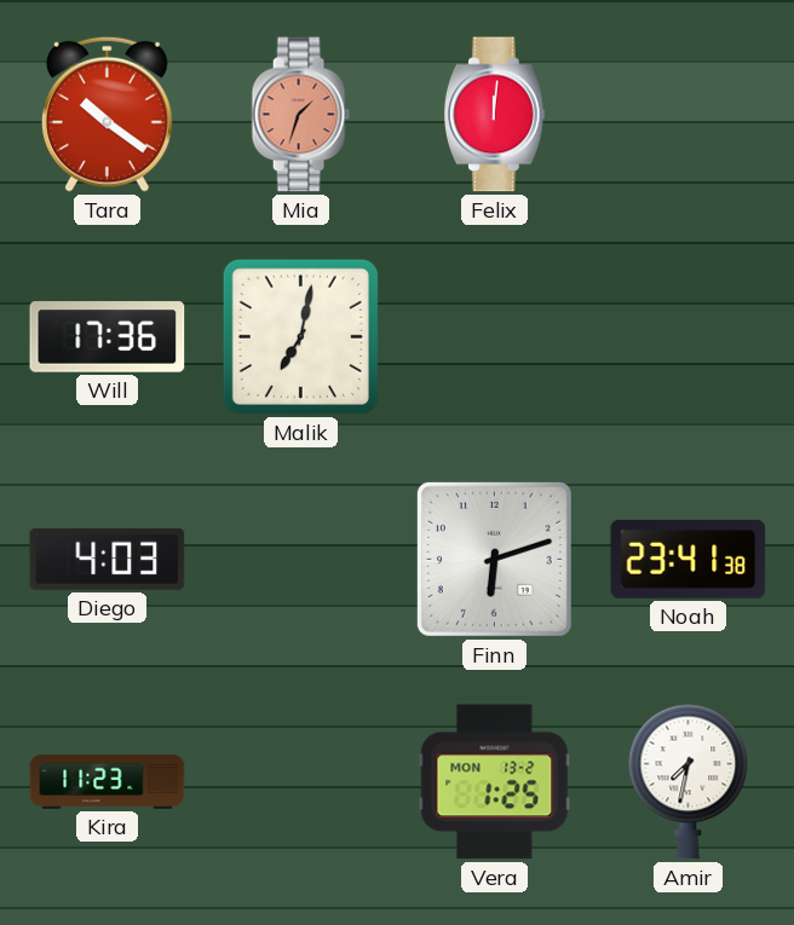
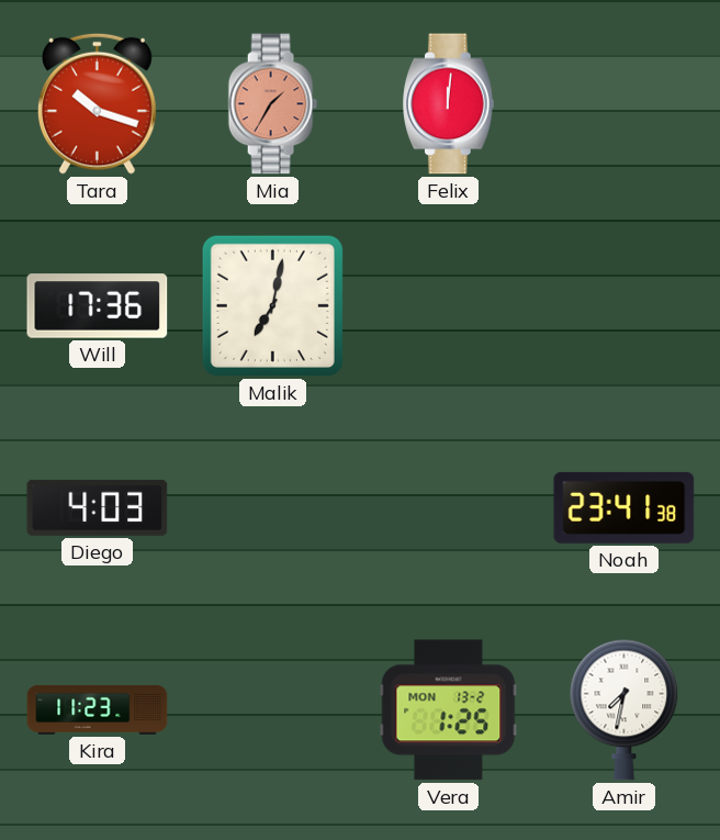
Tara: 10:21 -> 10:18
Mia: 1:33 -> 1:35
Finn: 6:12 -> none
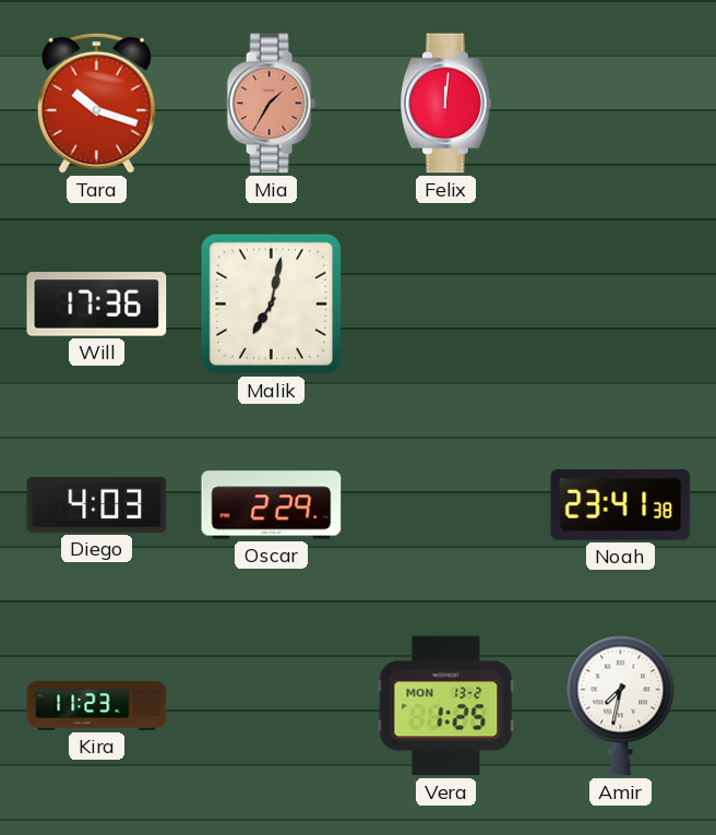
Oscar: none -> 2:29
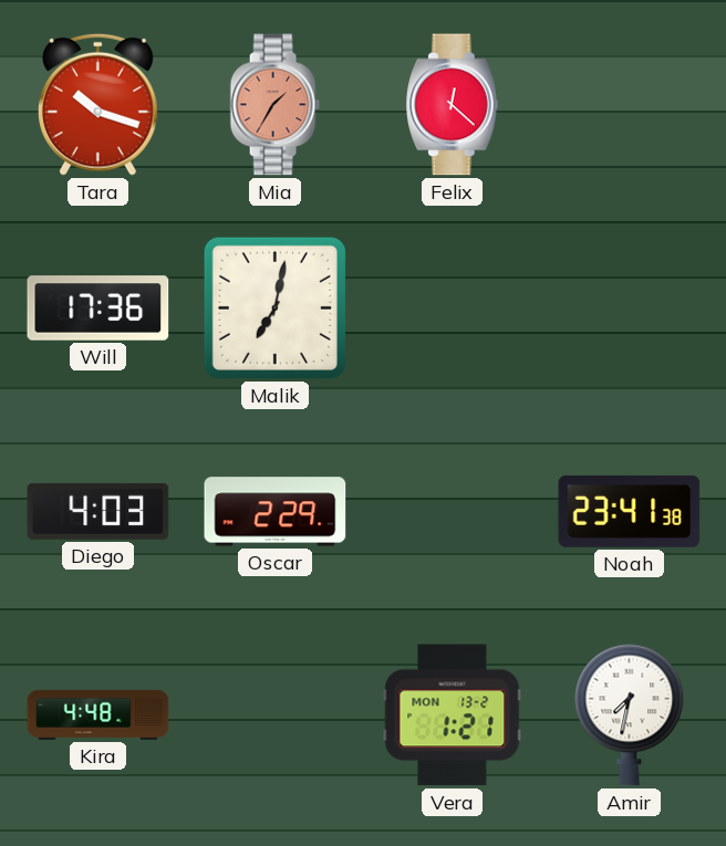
Felix: 12:01 -> 12:22
Kira: 11:23 -> 4:48
Vera: 1:25 -> 1:21
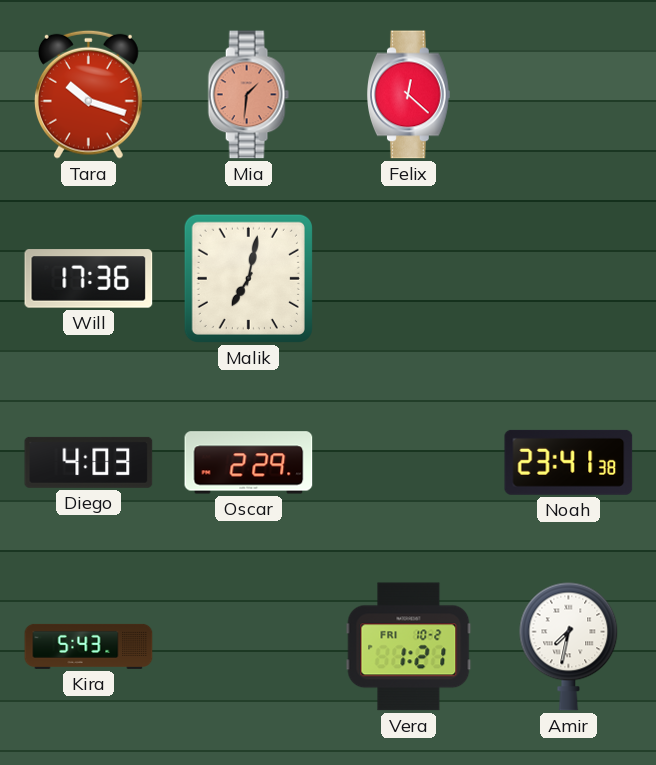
Mia: 1:35 -> 1:31
Kira: 4:48 -> 5:43
Vera date: MON 13-2 -> FRI 10-2
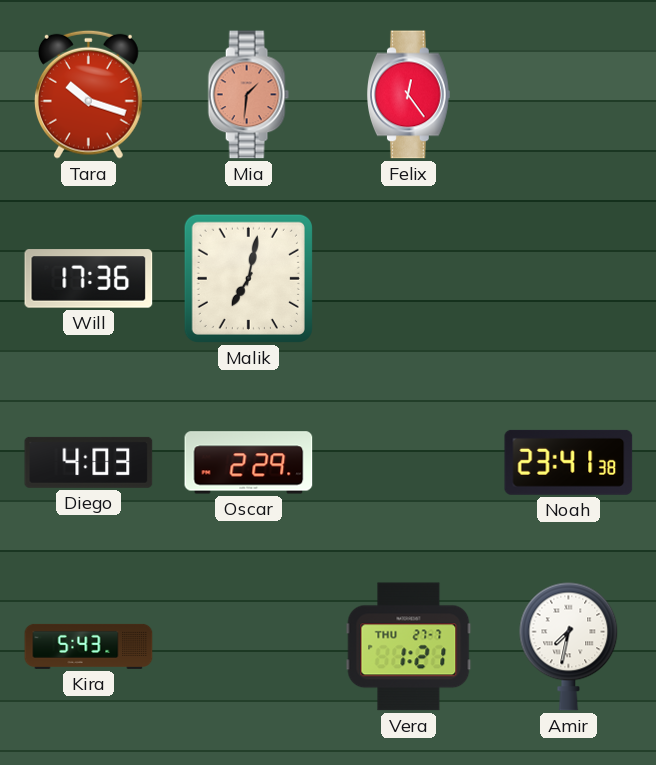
Felix: 12:22 -> 12:24
Vera date: FRI 10-2 -> THU 27-7
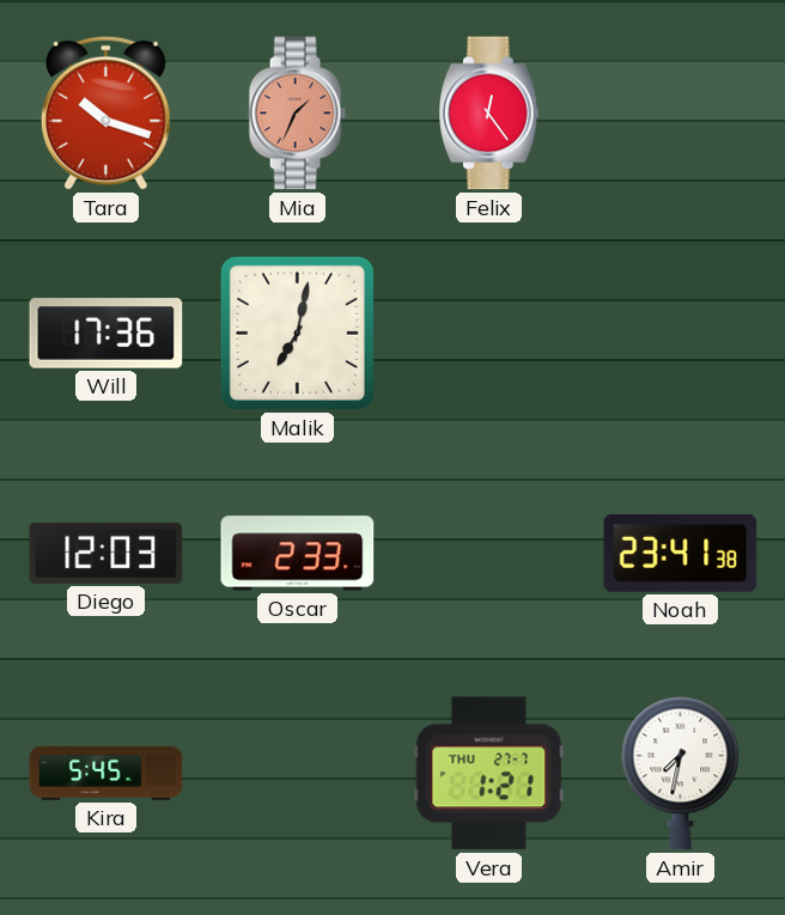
Mia: 1:31 -> 1:34
Diego: 4:03 -> 12:03
Oscar: 2:29 -> 2:33
Kira: 5:43 -> 5:45
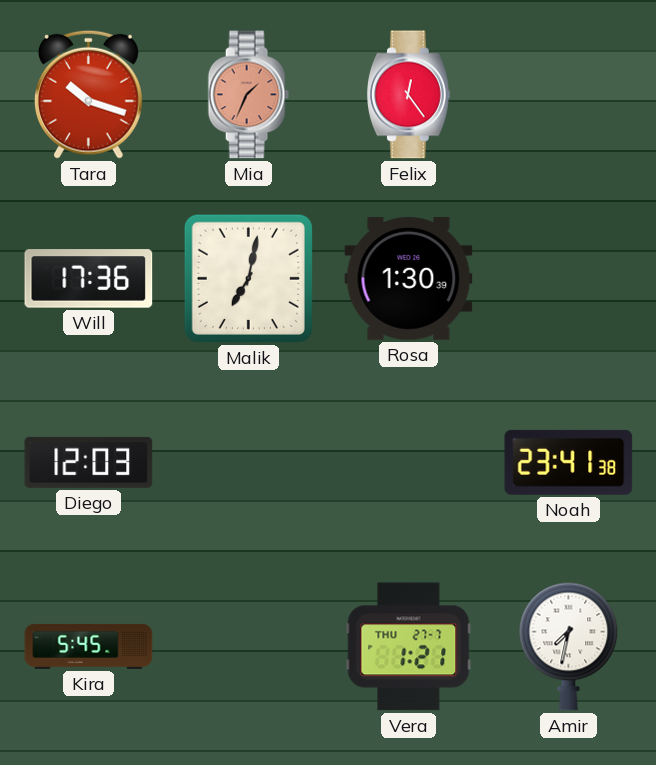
Rosa: none -> 1:30
Oscar: 2:33 -> none
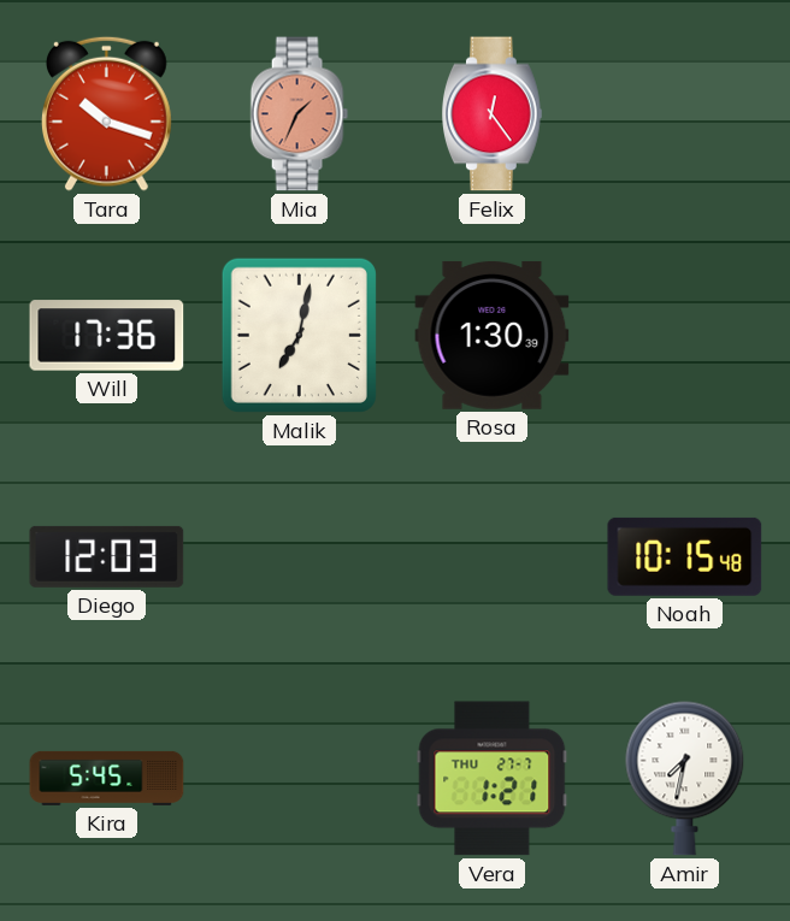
Noah: 23:41 -> 10:15
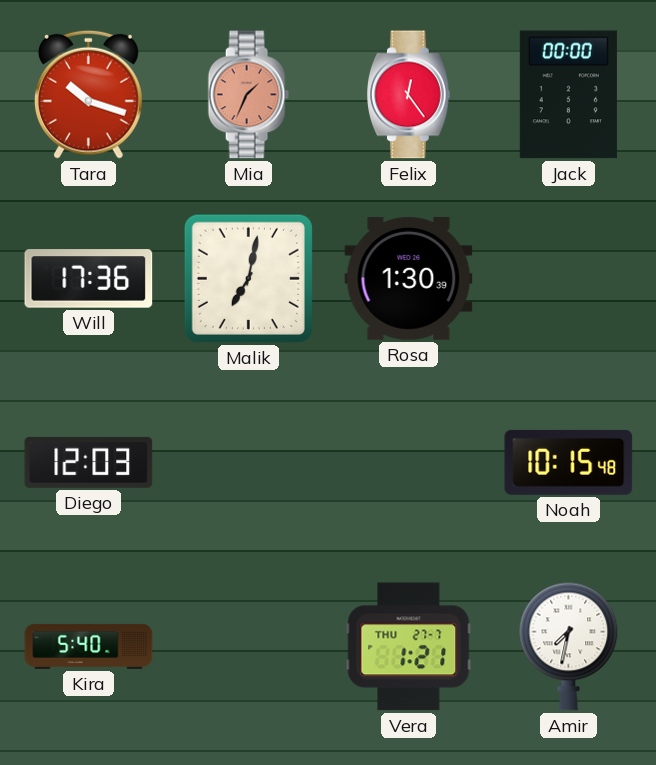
Jack: none -> 00:00
Kira: 5:45 -> 5:40
